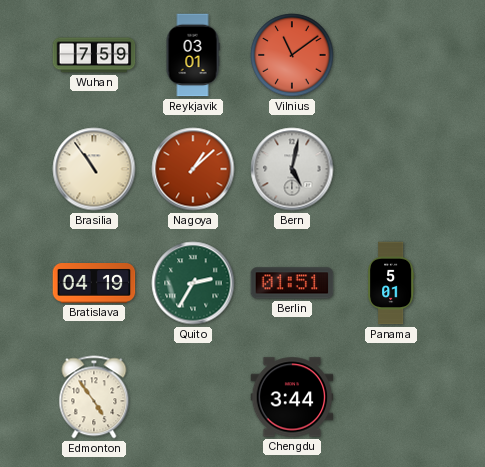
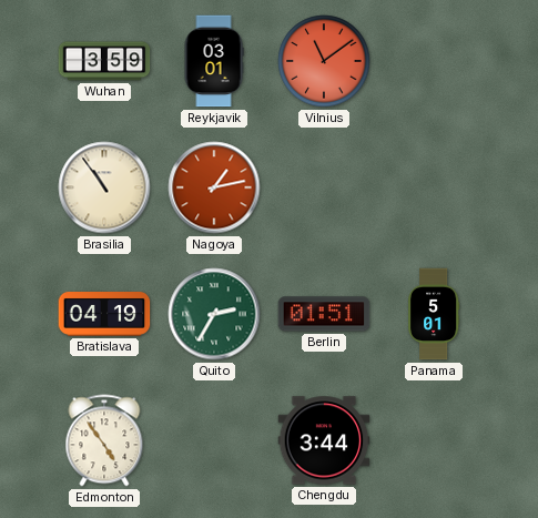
Wuhan: 7:59 -> 3:59
Nagoya: 1:08 -> 1:13
Bern: 5:02 -> none
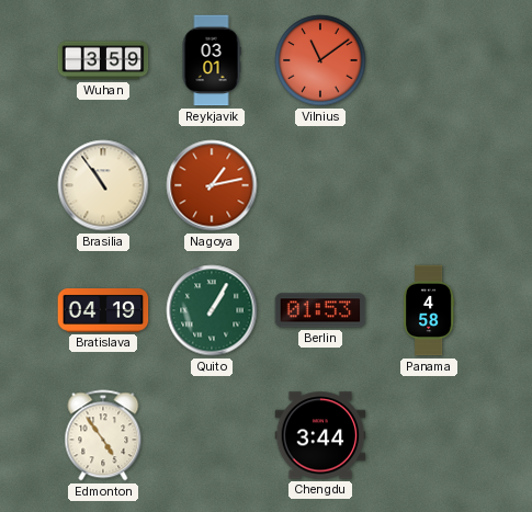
Quito: 2:35 -> 1:05
Berlin: 01:51 -> 01:53
Panama: 5:01 -> 4:58
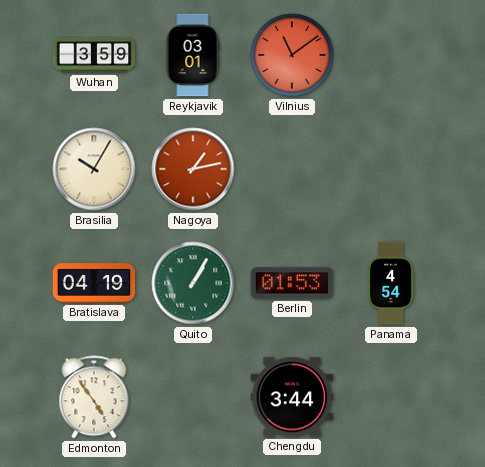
Brasilia: 10:54 -> 10:05
Panama: 4:58 -> 4:54
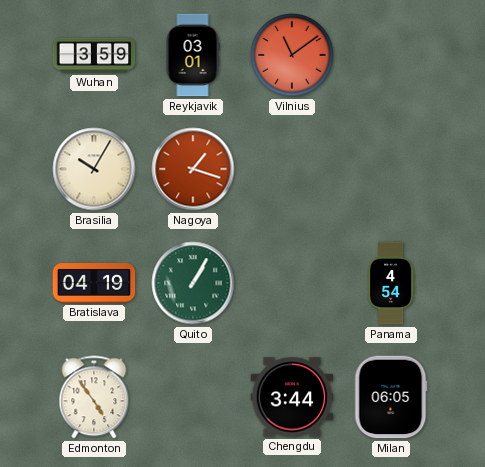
Nagoya: 1:13 -> 1:18
Berlin: 01:53 -> none
Milan: none -> 06:05
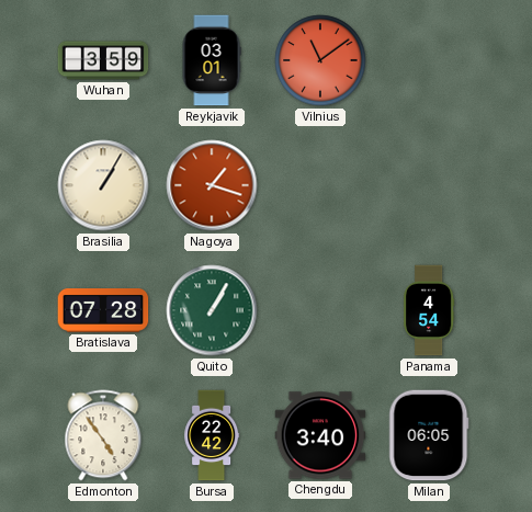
Brasilia: 10:05 -> 1:05
Bratislava: 04:19 -> 07:28
Bursa: none -> 22:42
Chengdu: 3:44 -> 3:40
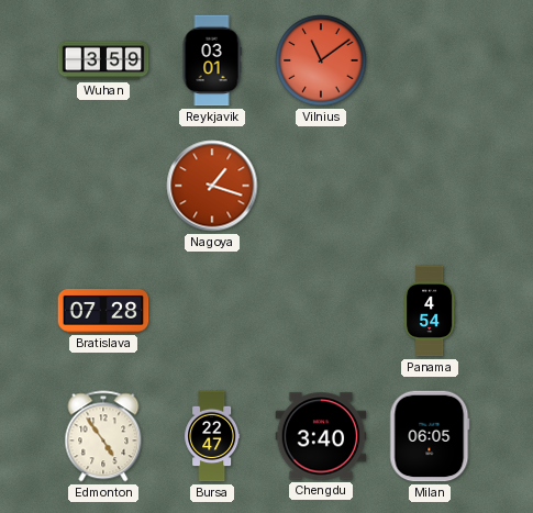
Brasilia: 1:05 -> none
Quito: 1:05 -> none
Bursa: 22:42 -> 22:47
